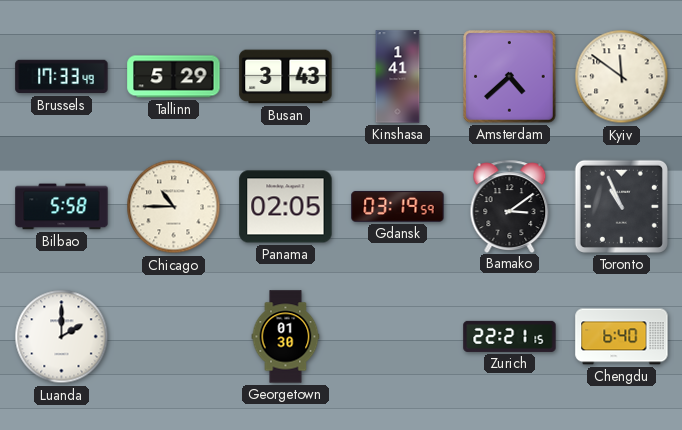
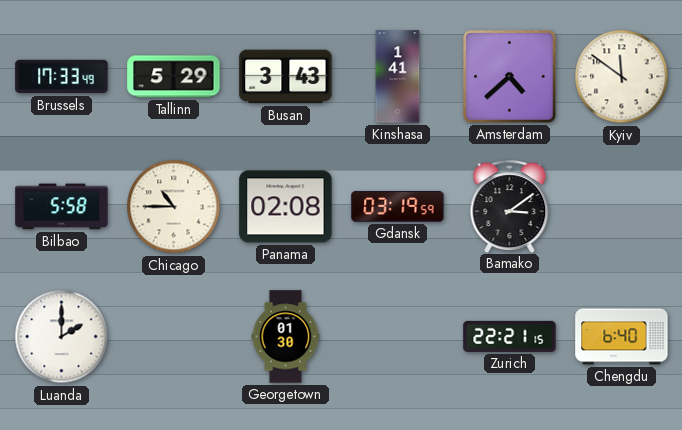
Panama: 02:05 -> 02:08
Toronto: 10:56 -> none
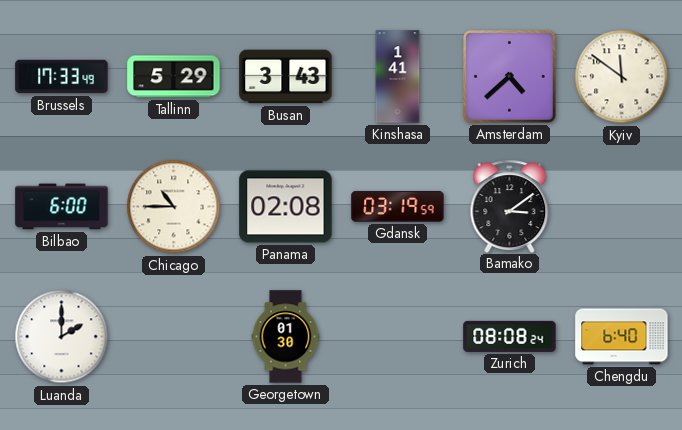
Bilbao: 5:58 -> 6:00
Zurich: 22:21 -> 08:08
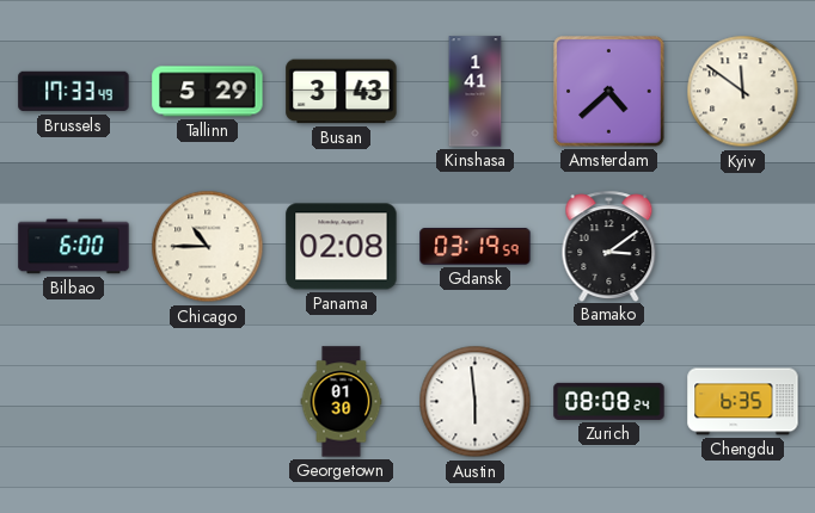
Luanda: 2:00 -> none
Austin: none -> 5:59
Chengdu: 6:40 -> 6:35
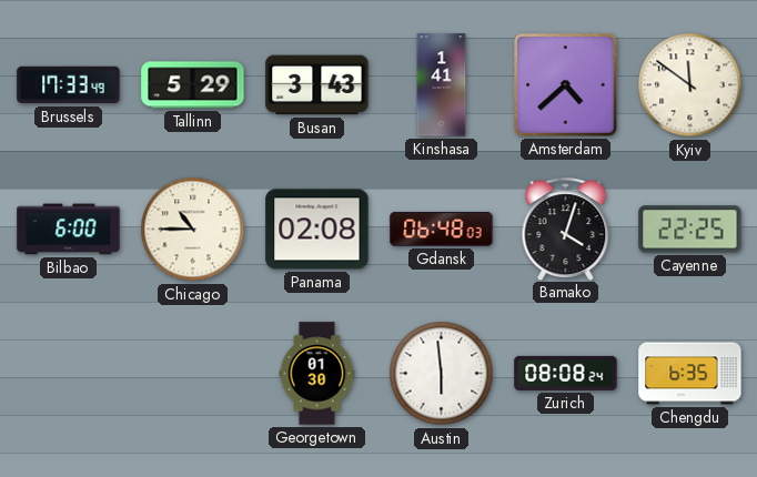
Gdansk: 03:19 -> 06:48
Bamako: 3:09 -> 4:03
Cayenne: none -> 22:25
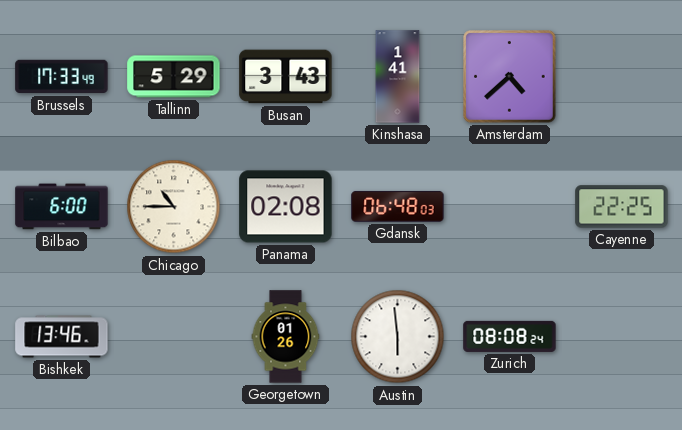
Kyiv: 11:51 -> none
Bamako: 4:03 -> none
Bishkek: none -> 13:46
Georgetown: 01:30 -> 01:26
Chengdu: 6:35 -> none
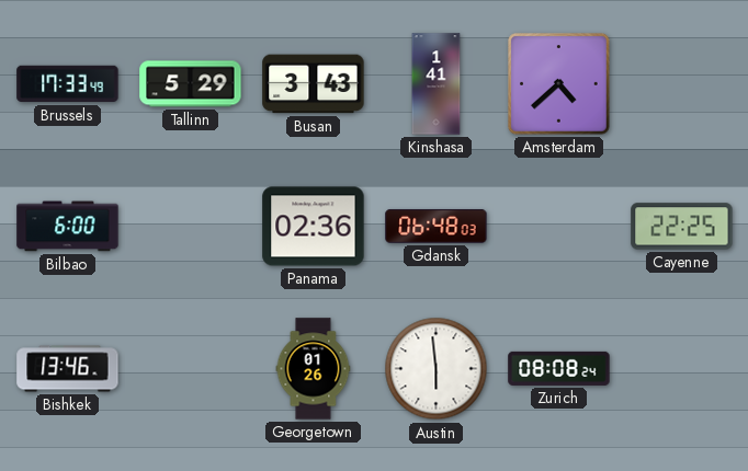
Chicago: 10:45 -> none
Panama: 02:08 -> 02:36
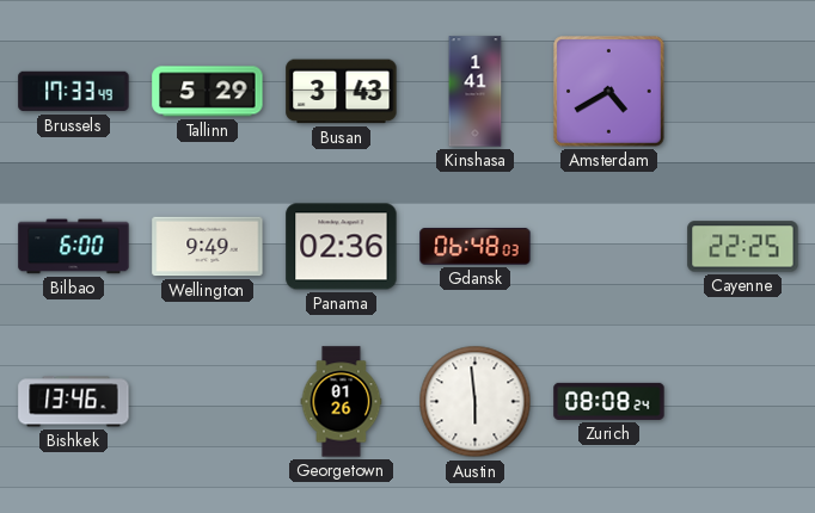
Amsterdam: 4:38 -> 4:40
Wellington: none -> 9:49
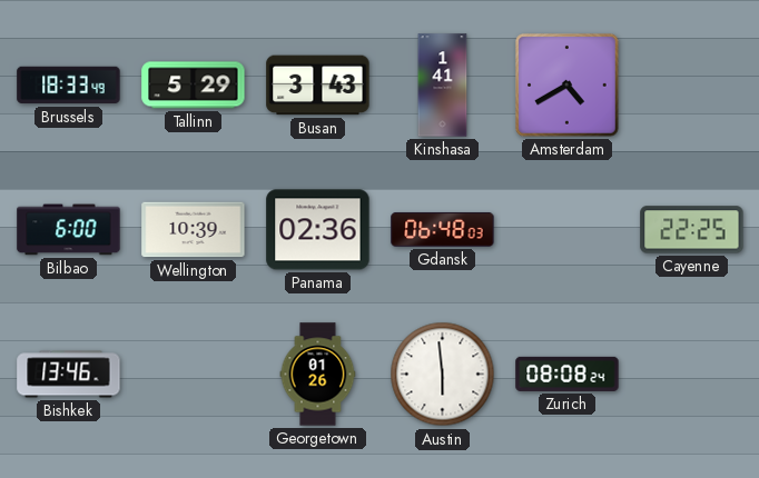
Brussels: 17:33 -> 18:33
Wellington: 9:49 -> 10:39
